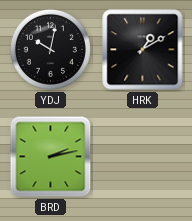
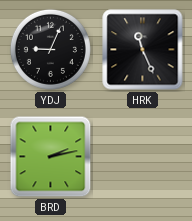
YDJ: 10:02 -> 9:04
HRK: 1:10 -> 11:26
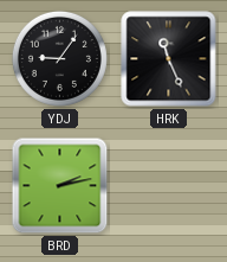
YDJ: 9:04 -> 9:06
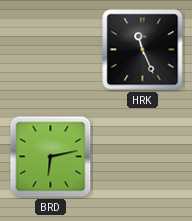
YDJ: 9:06 -> none
BRD: 2:13 -> 6:13
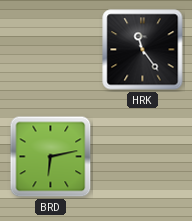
HRK: 11:26 -> 11:24
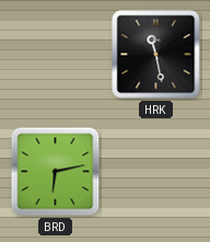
HRK: 11:24 -> 11:28
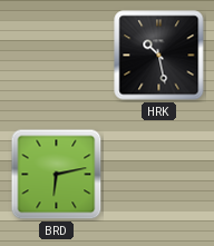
HRK: 11:28 -> 10:28
